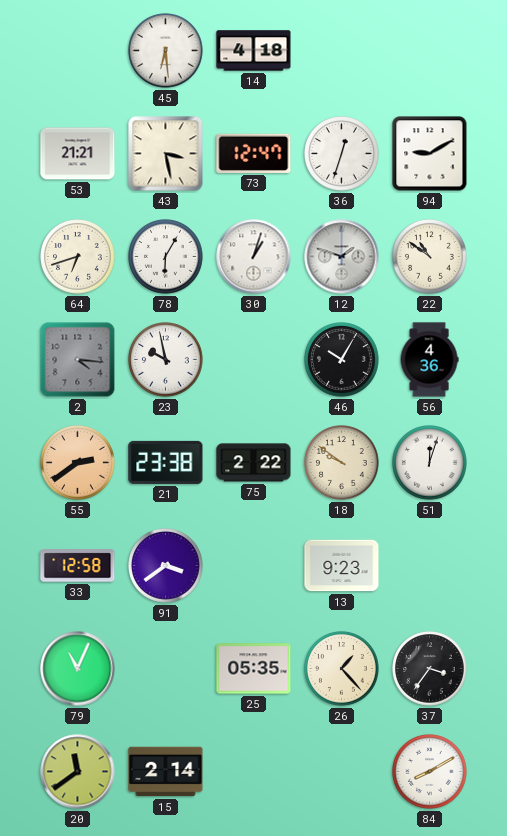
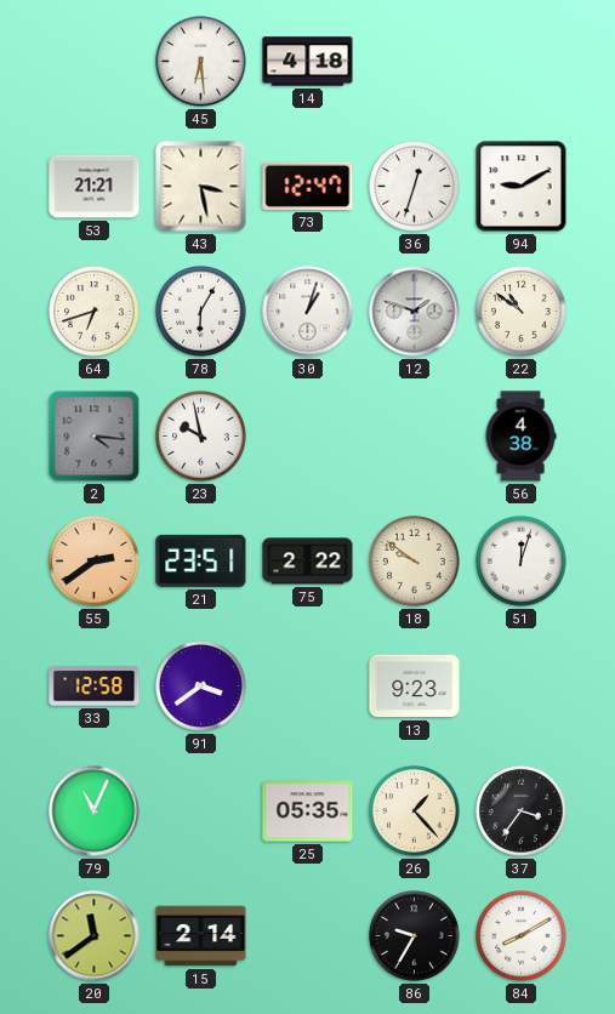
46: 10:05 -> none
56: 4:36 -> 4:38
21: 23:38 -> 23:51
86: none -> 9:35
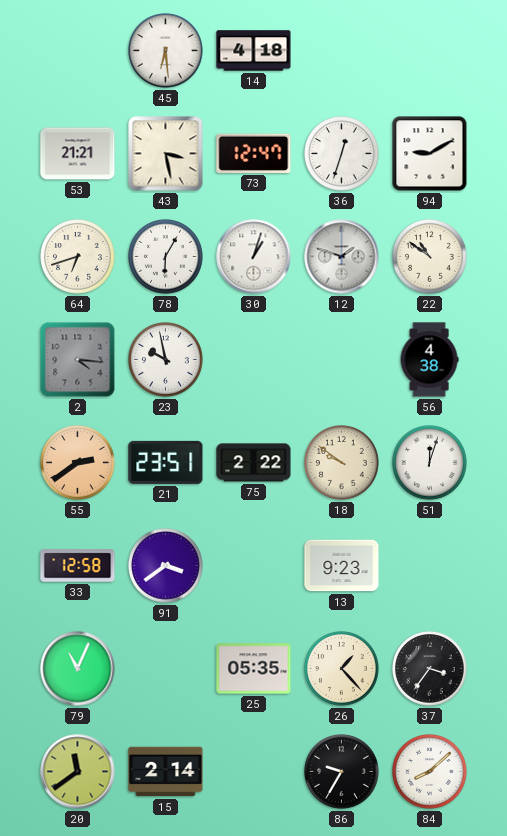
84: 8:10 -> 8:08
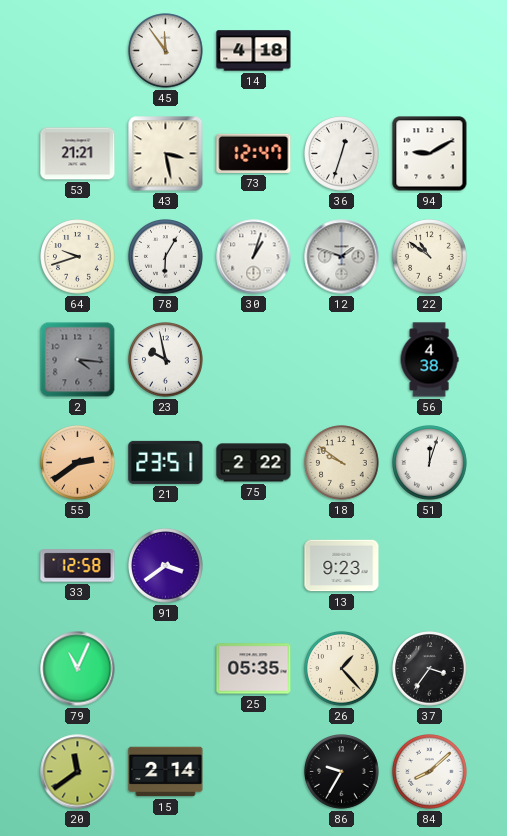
45: 6:29 -> 11:54
64: 6:42 -> 9:42
